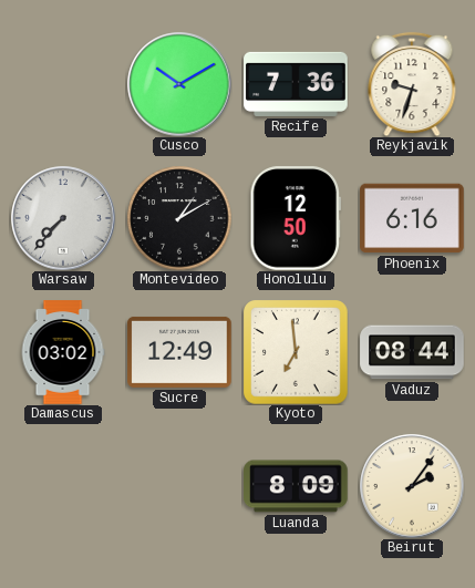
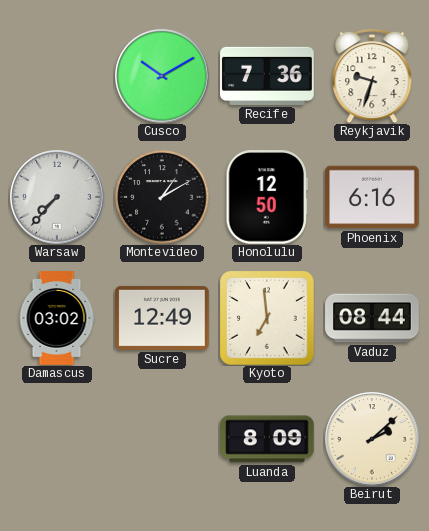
Beirut: 2:06 -> 2:08
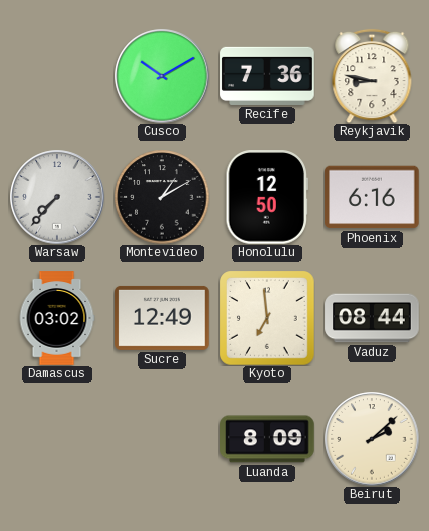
Reykjavik: 9:33 -> 8:47
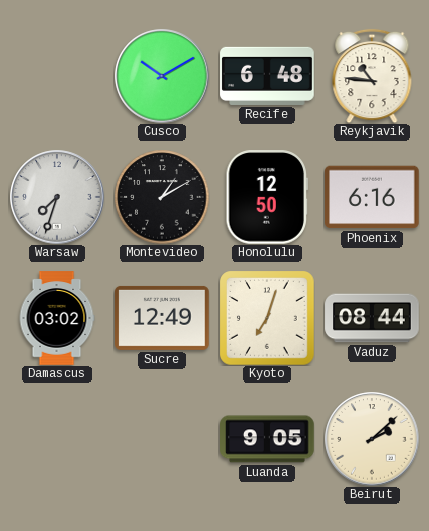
Recife: 7:36 -> 6:48
Reykjavik: 8:47 -> 10:46
Warsaw: 7:37 -> 7:33
Kyoto: 6:59 -> 7:03
Luanda: 8:09 -> 9:05
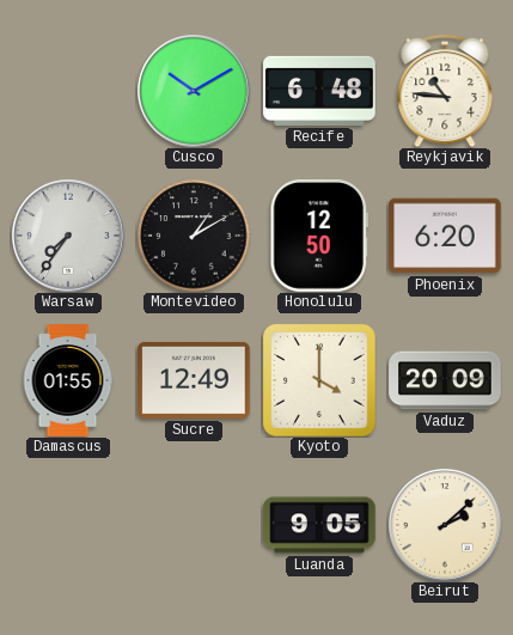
Warsaw: 7:33 -> 7:36
Phoenix: 6:16 -> 6:20
Damascus: 03:02 -> 01:55
Kyoto: 7:03 -> 4:00
Vaduz: 08:44 -> 20:09
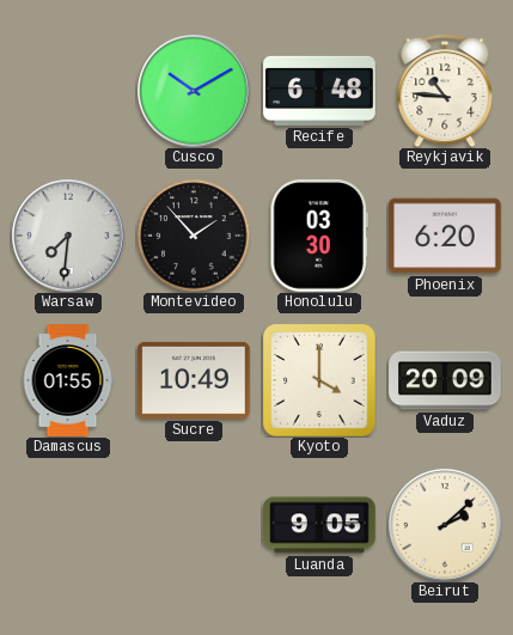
Warsaw: 7:36 -> 7:31
Montevideo: 1:10 -> 1:53
Honolulu: 12:50 -> 03:30
Sucre: 12:49 -> 10:49
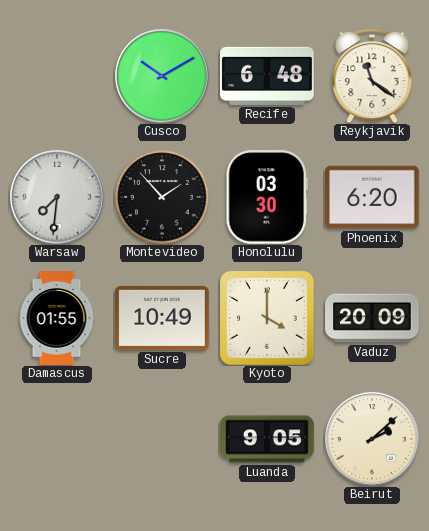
Reykjavik: 10:46 -> 11:21
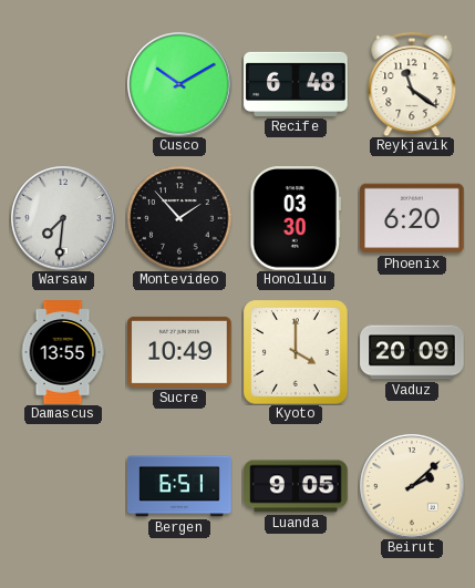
Damascus: 01:55 -> 13:55
Bergen: none -> 6:51
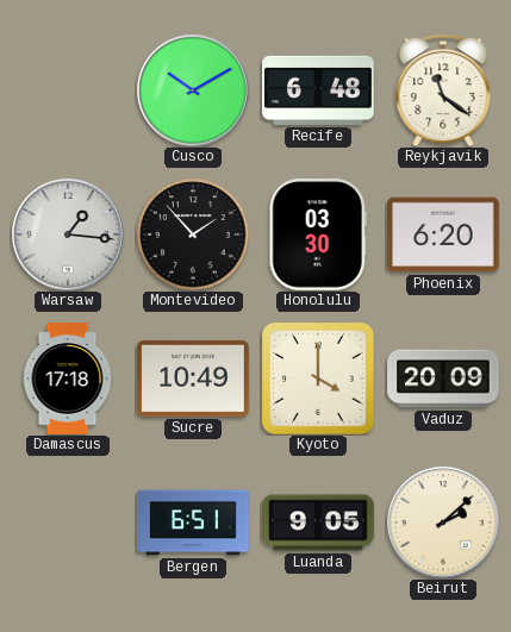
Warsaw: 7:31 -> 1:16
Damascus: 13:55 -> 17:18
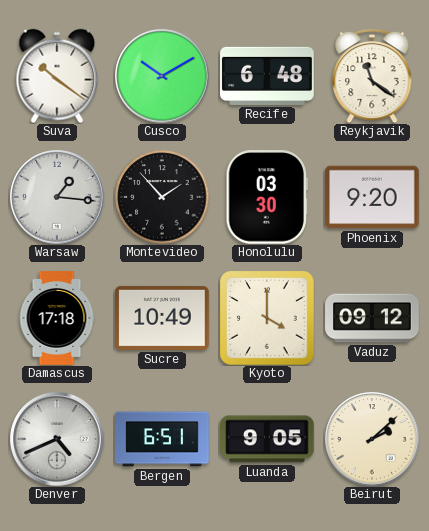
Suva: none -> 10:21
Phoenix: 6:20 -> 9:20
Vaduz: 20:09 -> 09:12
Denver: none -> 4:41
